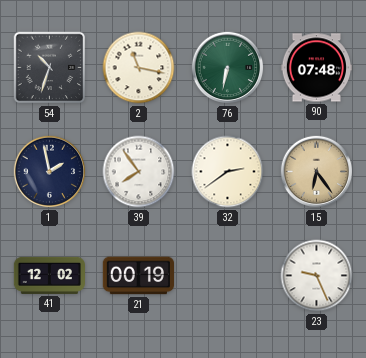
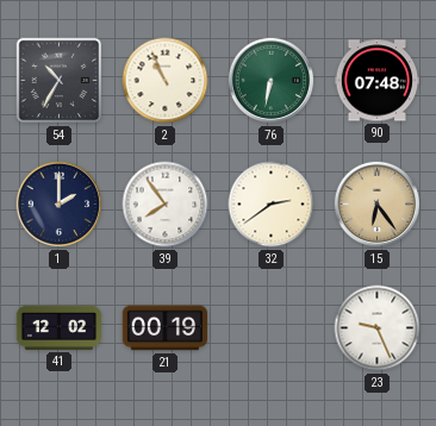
54: 10:33 -> 10:35
2: 11:17 -> 10:56
1: 1:58 -> 2:00
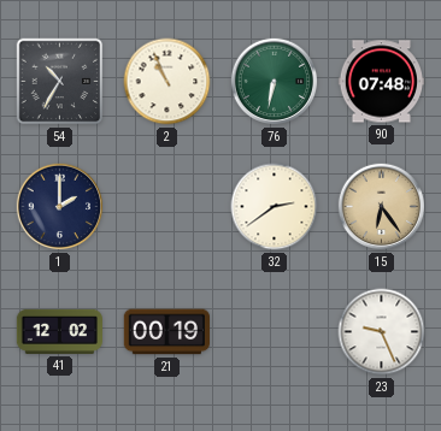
39: 7:54 -> none
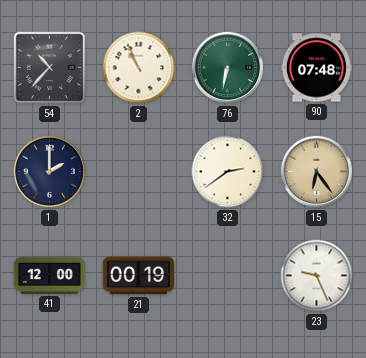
54: 10:35 -> 10:37
41: 12:02 -> 12:00
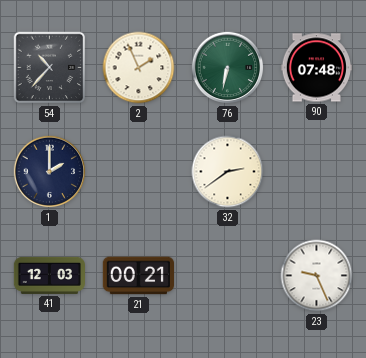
2: 10:56 -> 1:56
15: 6:24 -> none
41: 12:00 -> 12:03
21: 00:19 -> 00:21
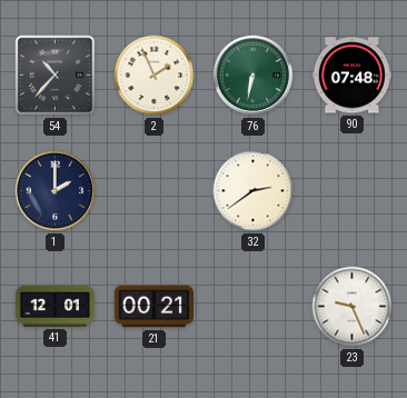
41: 12:03 -> 12:01
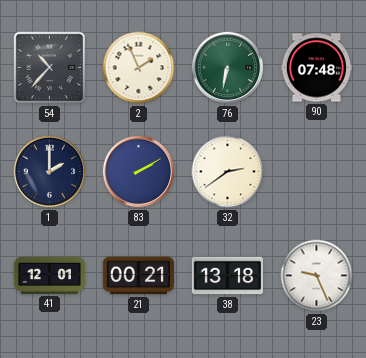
83: none -> 2:10
38: none -> 13:18
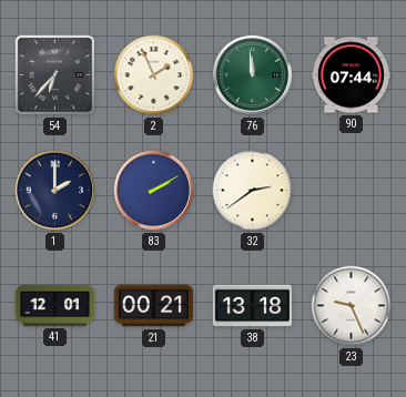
54: 10:37 -> 6:37
76: 6:32 -> 11:59
90: 07:48 -> 07:44
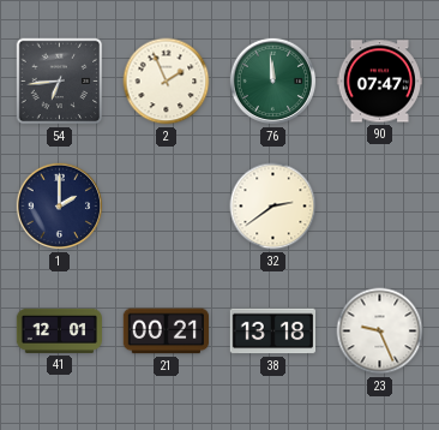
54: 6:37 -> 6:44
90: 07:44 -> 07:47
83: 2:10 -> none
